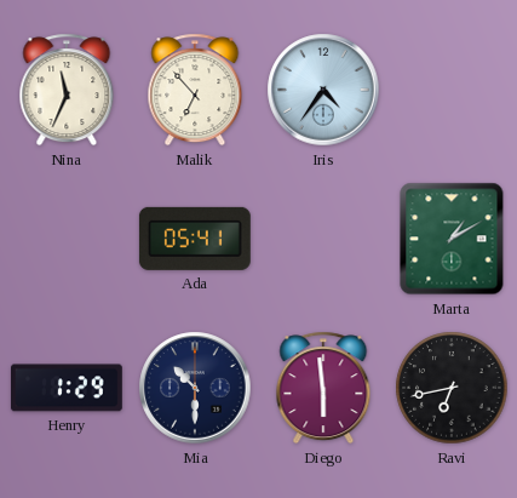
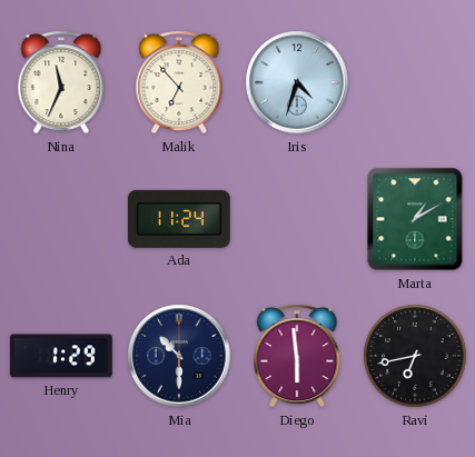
Iris: 4:36 -> 4:33
Ada: 05:41 -> 11:24
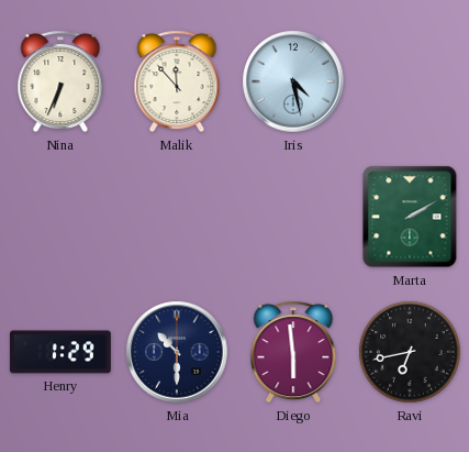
Nina: 11:34 -> 6:34
Malik: 6:53 -> 11:53
Iris: 4:33 -> 4:28
Ada: 11:24 -> none
Marta: 1:10 -> 2:10
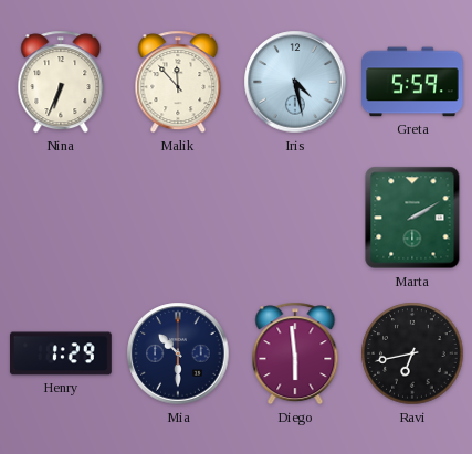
Greta: none -> 5:59
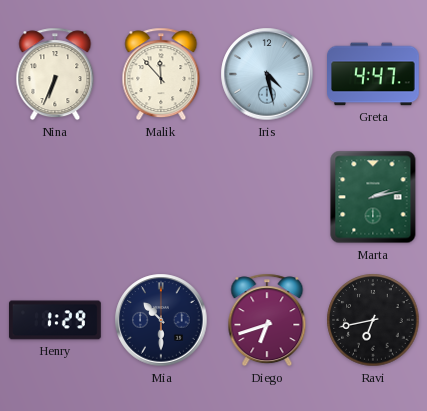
Greta: 5:59 -> 4:47
Marta: 2:10 -> 2:13
Diego: 5:59 -> 6:42
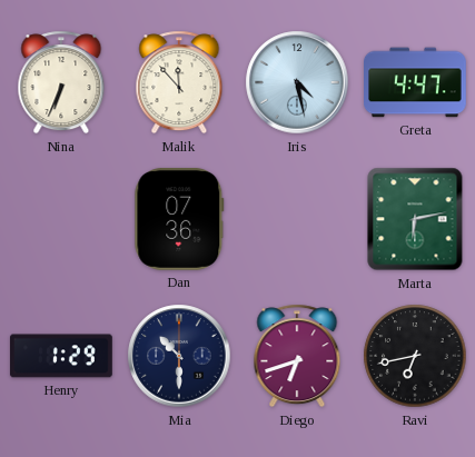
Dan: none -> 07:36
Marta: 2:13 -> 6:13
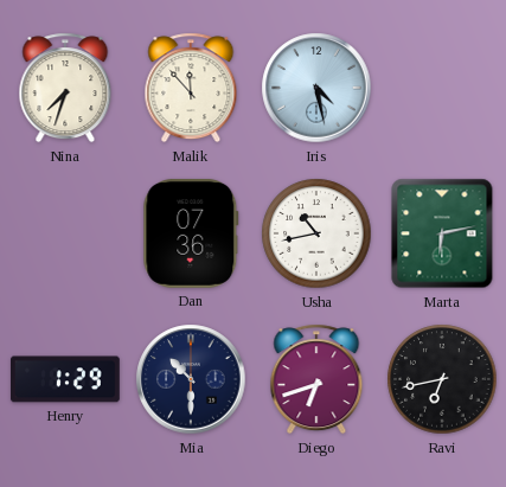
Nina: 6:34 -> 7:33
Greta: 4:47 -> none
Usha: none -> 10:43
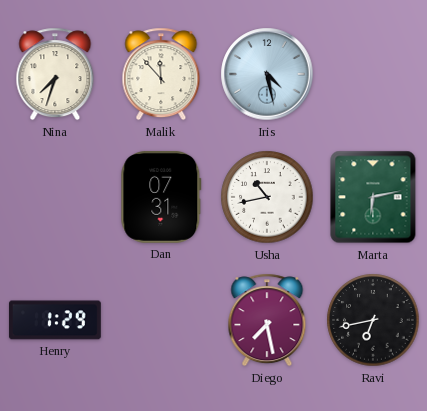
Dan: 07:36 -> 07:31
Mia: 10:30 -> none
Diego: 6:42 -> 7:28
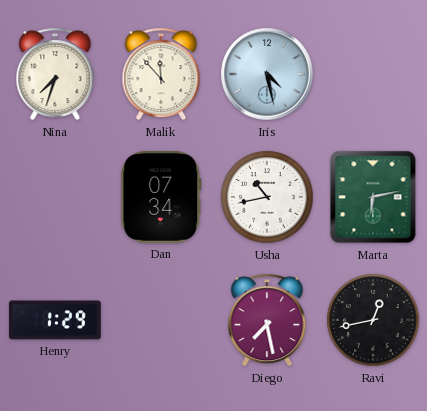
Dan: 07:31 -> 07:34
Ravi: 6:43 -> 12:43
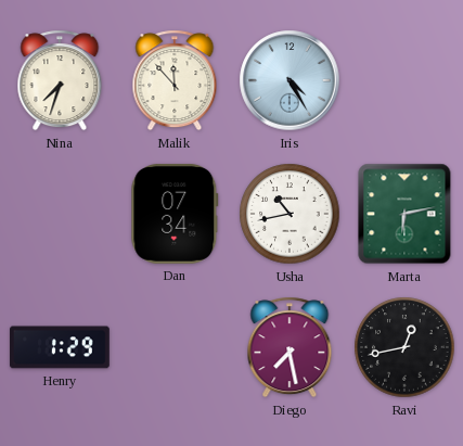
Iris: 4:28 -> 4:25
